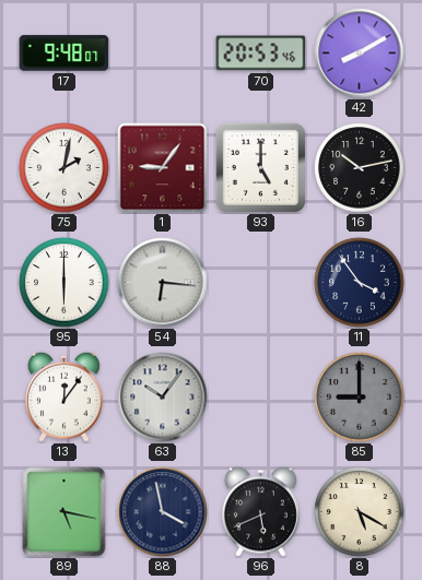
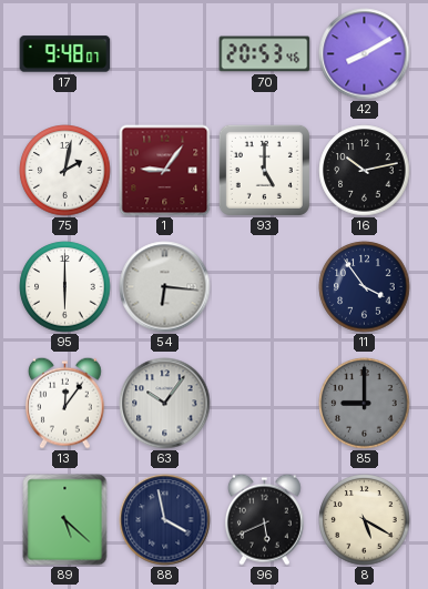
89: 5:17 -> 5:22
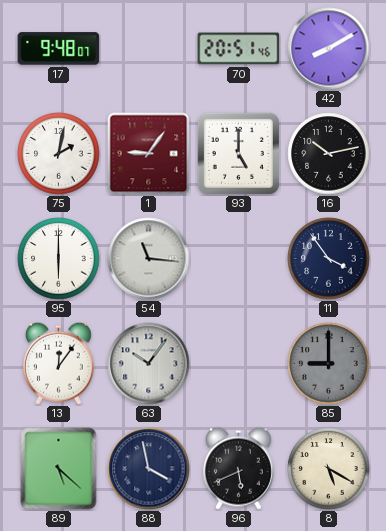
70: 20:53 -> 20:51
54: 6:16 -> 11:16
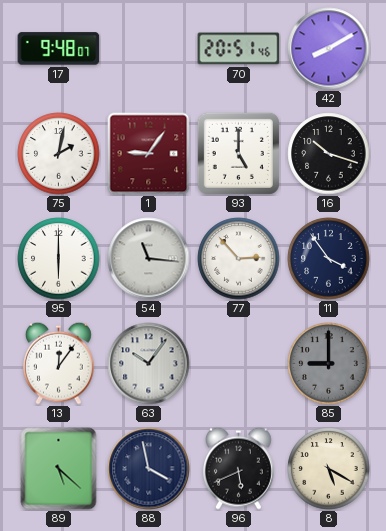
16: 10:13 -> 10:18
77: none -> 2:53
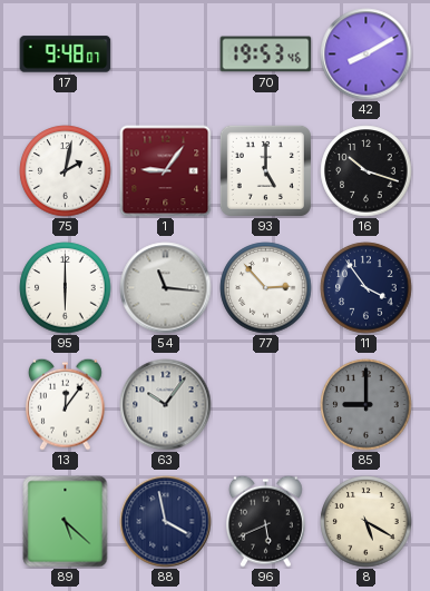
70: 20:51 -> 19:53
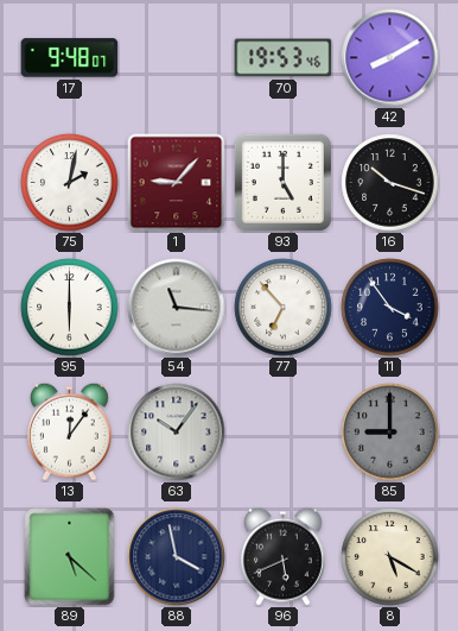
1: 9:06 -> 9:07
77: 2:53 -> 6:53
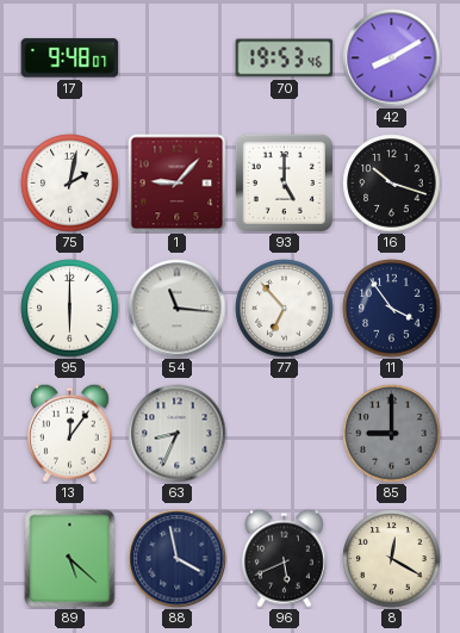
63: 10:06 -> 8:34
8: 5:20 -> 12:20
